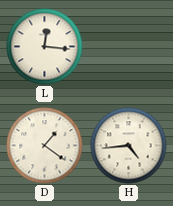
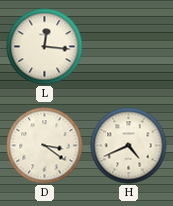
D: 1:21 -> 3:21
H: 4:44 -> 4:41
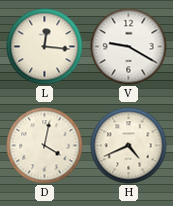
V: none -> 9:20
D: 3:21 -> 4:02
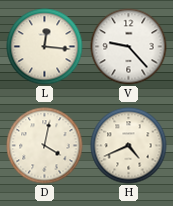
V: 9:20 -> 9:23
